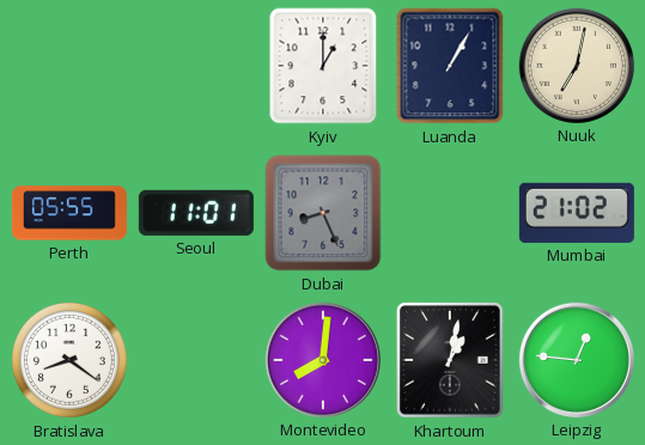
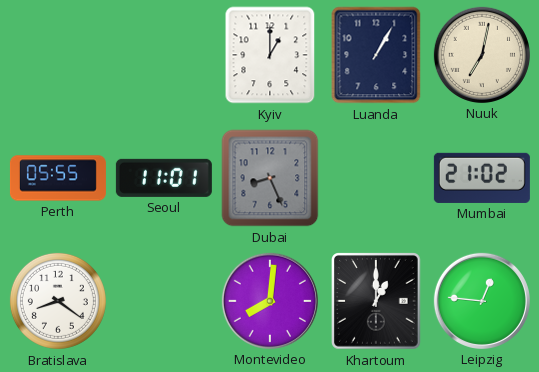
Khartoum: 1:02 -> 1:00
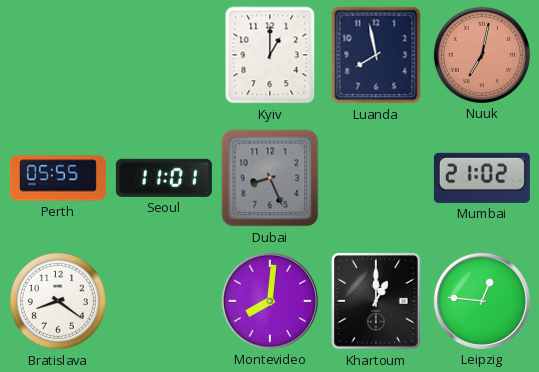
Luanda: 1:05 -> 7:58
Nuuk dial: cream -> salmon
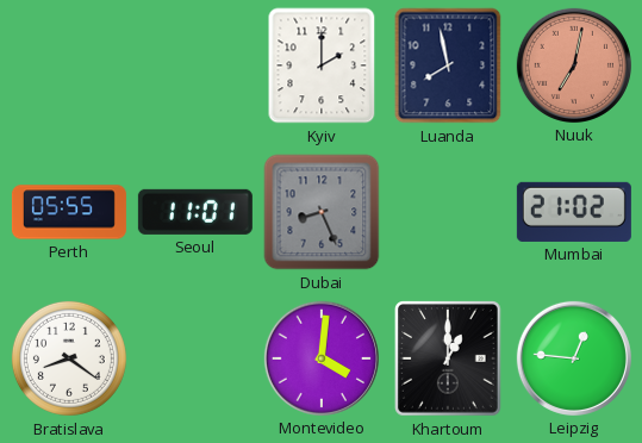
Kyiv: 1:00 -> 2:00
Montevideo: 8:01 -> 4:01
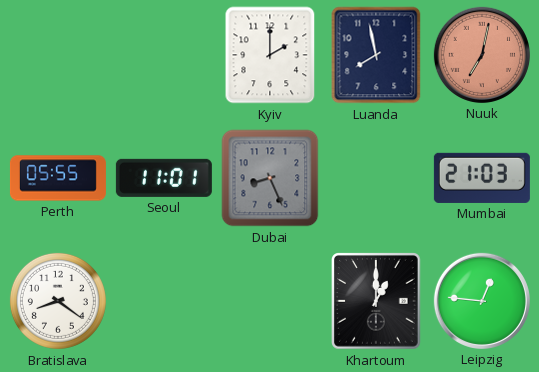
Mumbai: 21:02 -> 21:03
Montevideo: 4:01 -> none
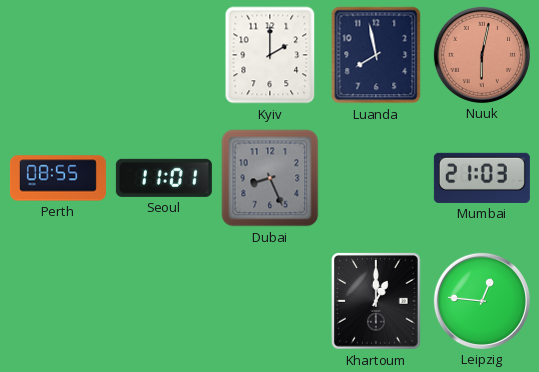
Nuuk: 7:02 -> 6:02
Perth: 05:55 -> 08:55
Bratislava: 8:21 -> none
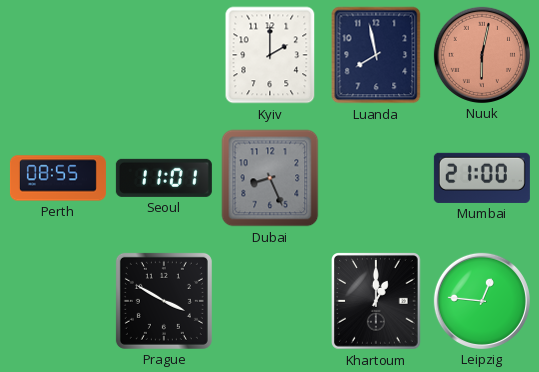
Mumbai: 21:03 -> 21:00
Prague: none -> 3:50
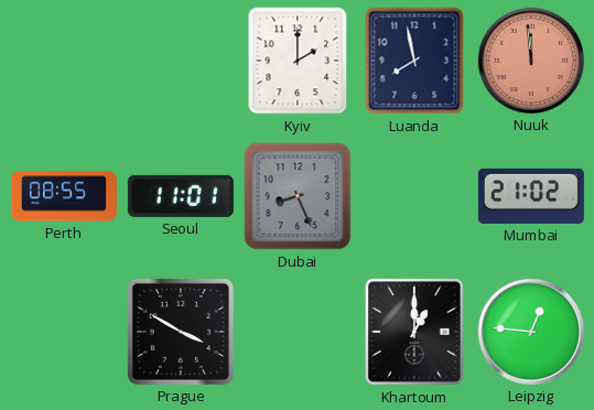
Nuuk: 6:02 -> 11:59
Mumbai: 21:00 -> 21:02
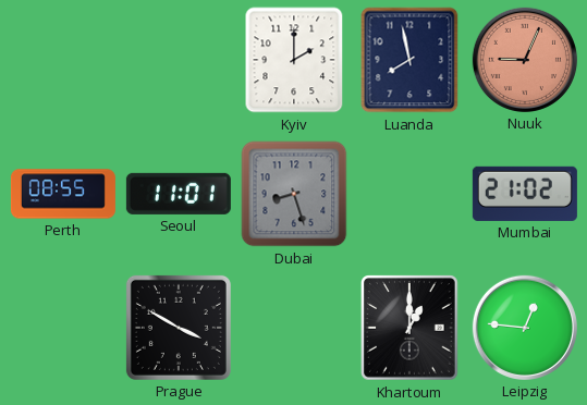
Nuuk: 11:59 -> 9:04
Dubai: 8:26 -> 8:27
